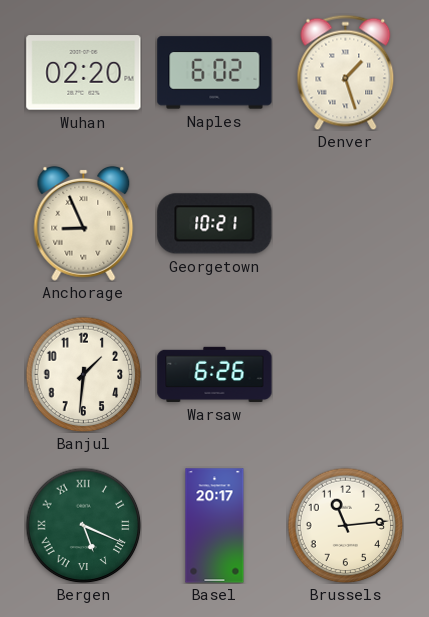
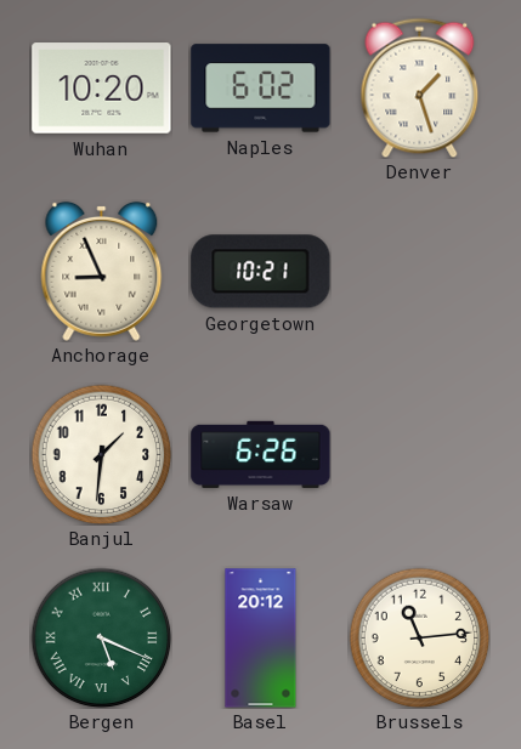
Wuhan: 02:20 -> 10:20
Basel: 20:17 -> 20:12
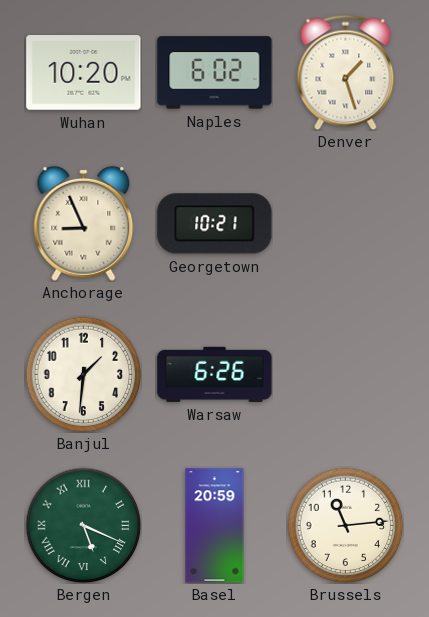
Basel: 20:12 -> 20:59
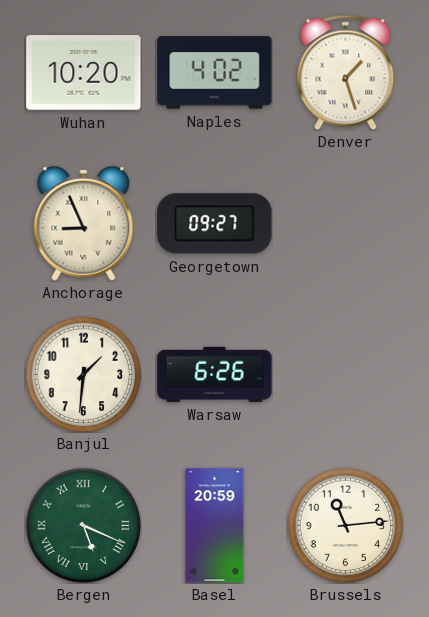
Naples: 6:02 -> 4:02
Georgetown: 10:21 -> 09:27
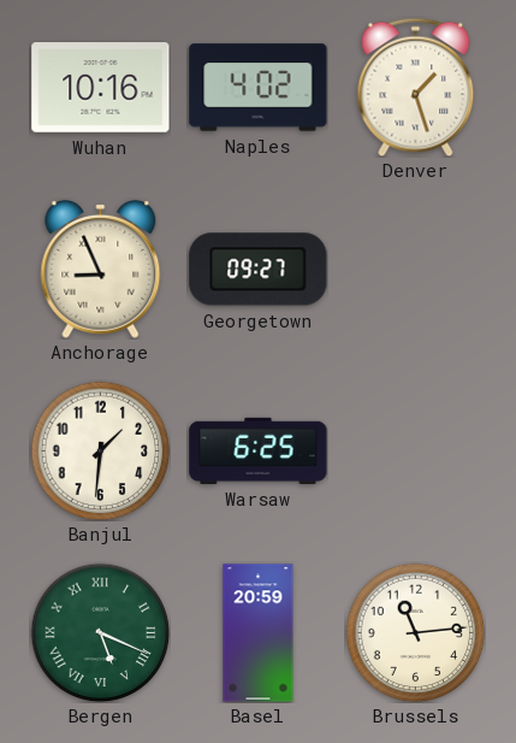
Wuhan: 10:20 -> 10:16
Warsaw: 6:26 -> 6:25
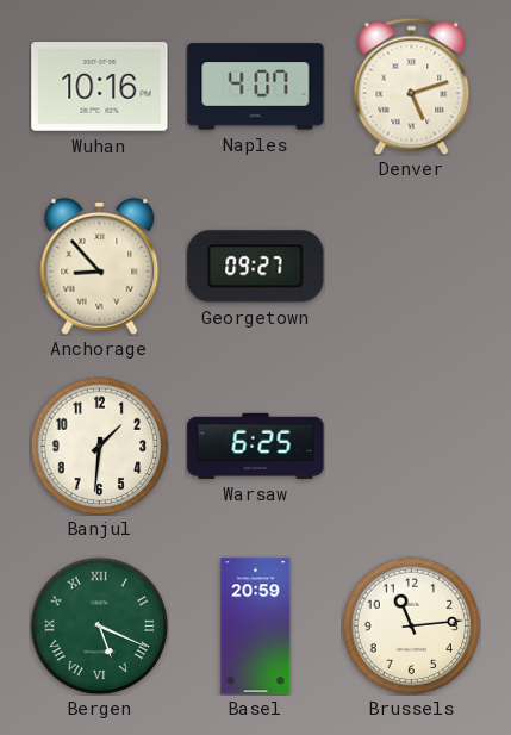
Naples: 4:02 -> 4:07
Denver: 1:27 -> 5:12
Anchorage: 8:56 -> 8:53
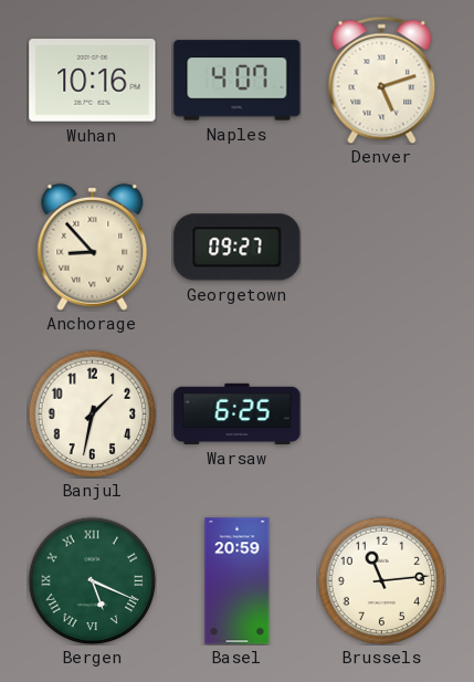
Banjul: 1:31 -> 1:32
